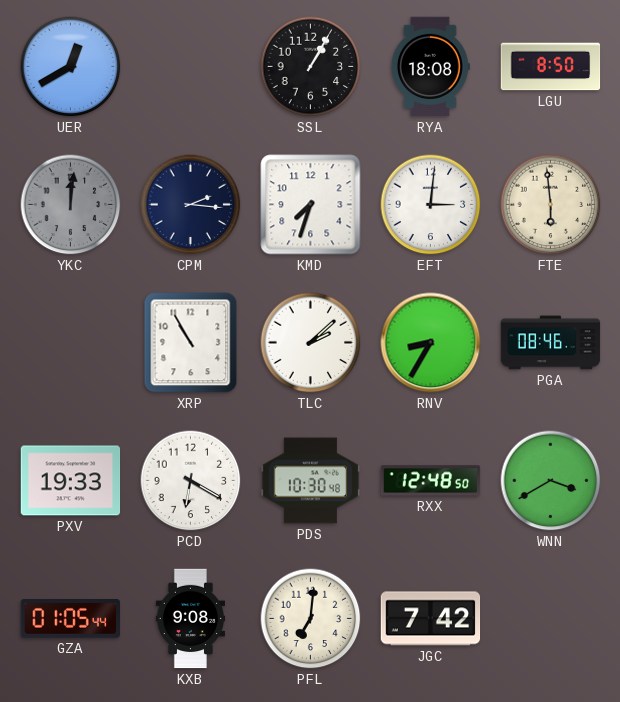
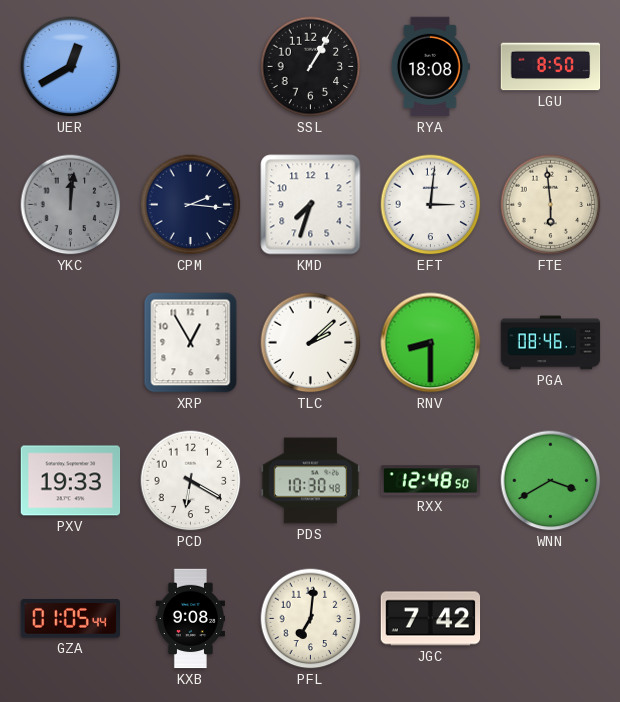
XRP: 10:55 -> 12:55
RNV: 8:35 -> 8:30
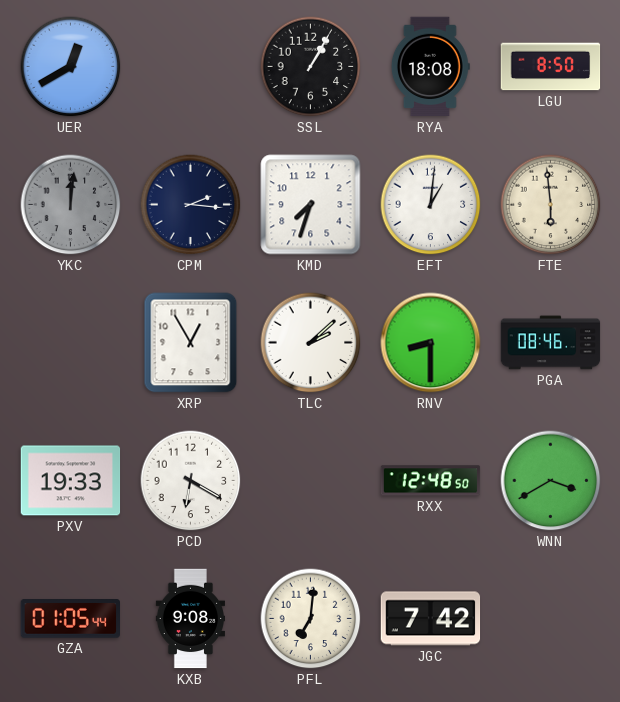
EFT: 3:01 -> 1:01
PDS: 10:30 -> none
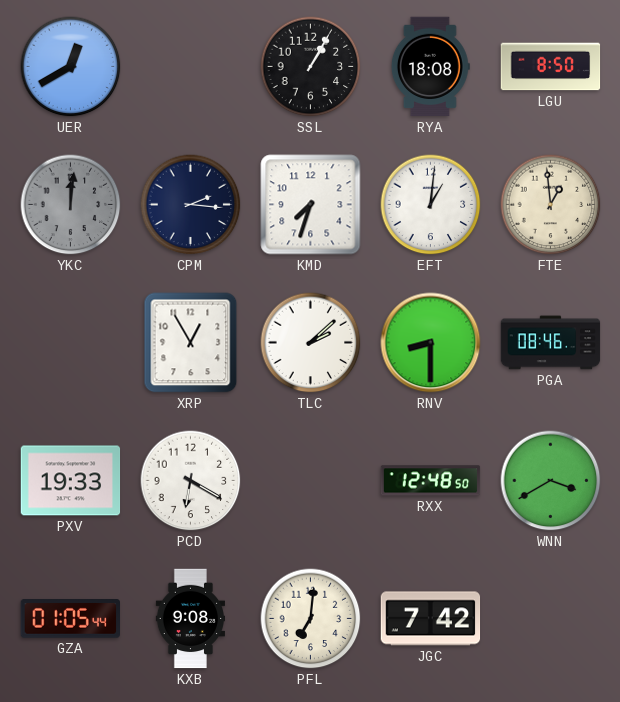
FTE: 5:59 -> 12:59
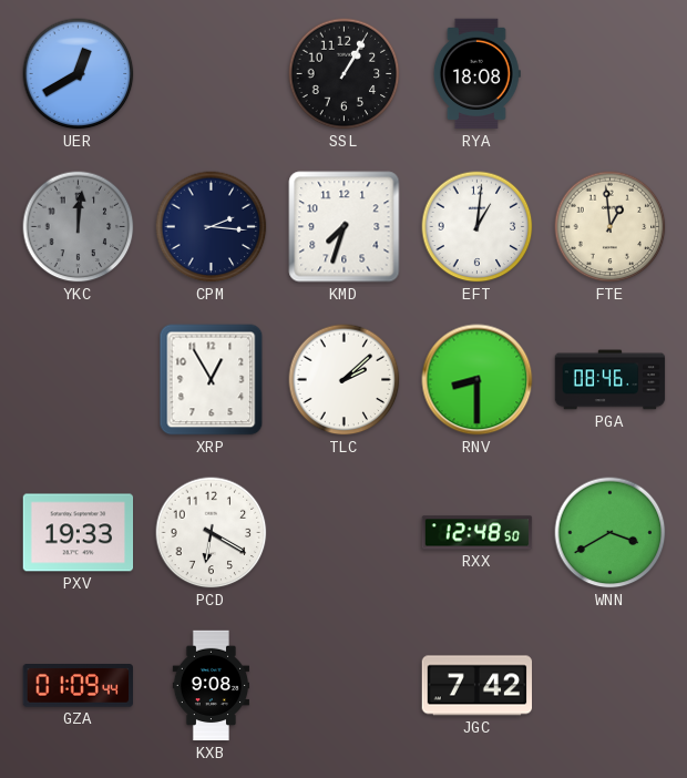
LGU: 8:50 -> none
GZA: 01:05 -> 01:09
PFL: 7:01 -> none
